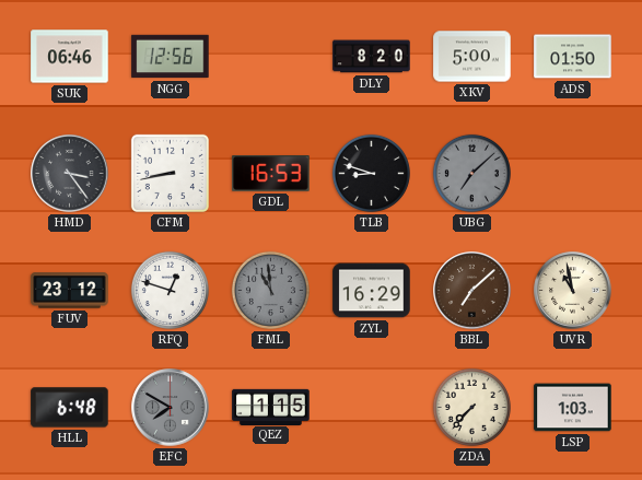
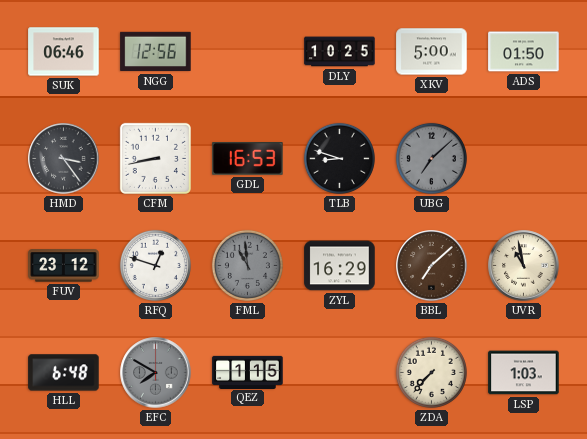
DLY: 8:20 -> 10:25
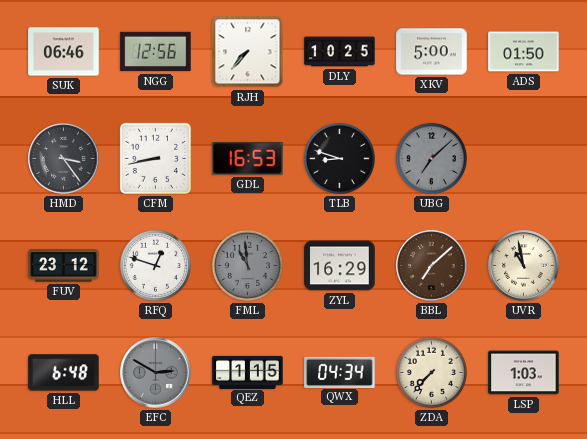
RJH: none -> 7:37
EFC: 7:50 -> 2:50
QWX: none -> 04:34
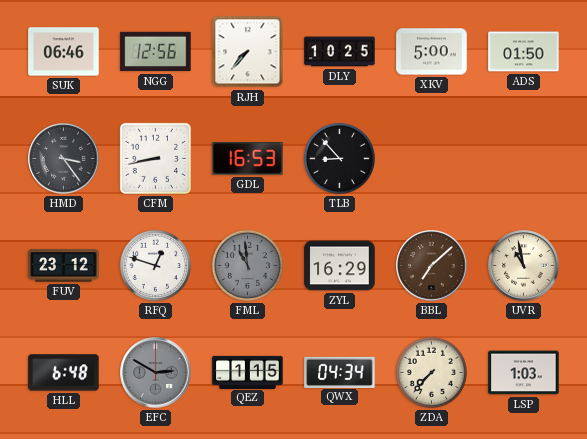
TLB: 8:48 -> 8:53
UBG: 7:08 -> none
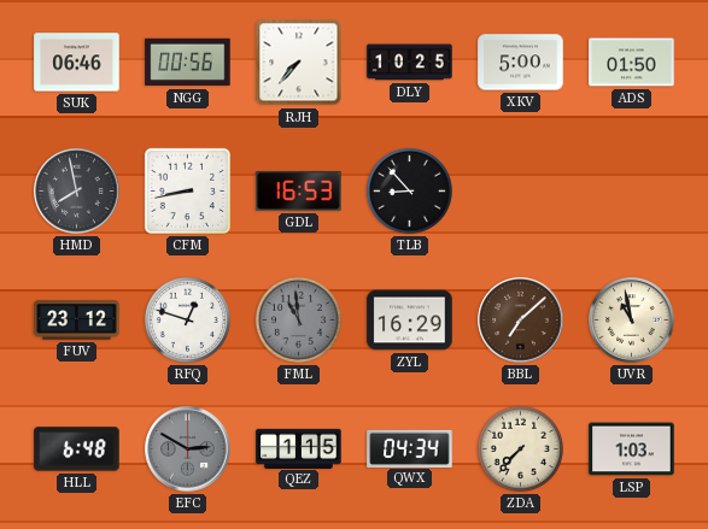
NGG: 12:56 -> 00:56
HMD: 3:24 -> 7:58
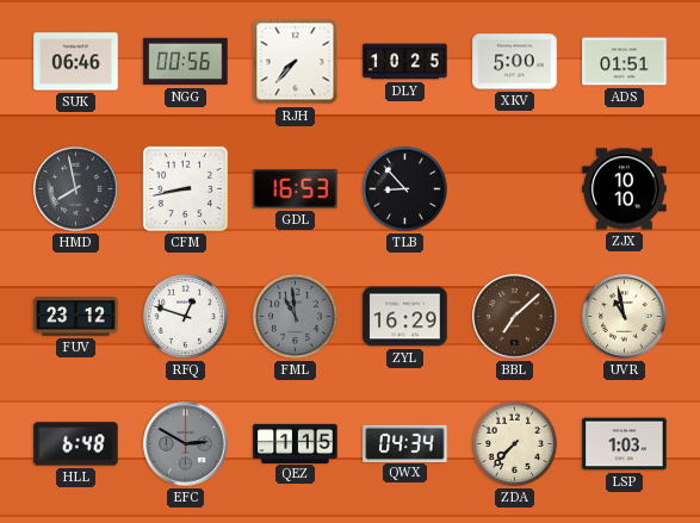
ADS: 01:50 -> 01:51
ZJX: none -> 10:10
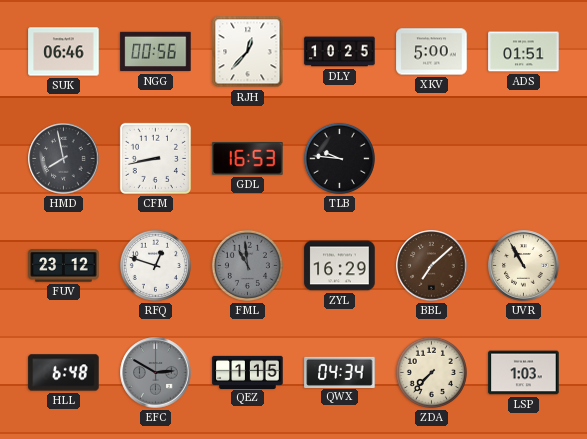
RJH: 7:37 -> 12:37
TLB: 8:53 -> 9:46
ZJX: 10:10 -> none
UVR: 10:58 -> 10:55
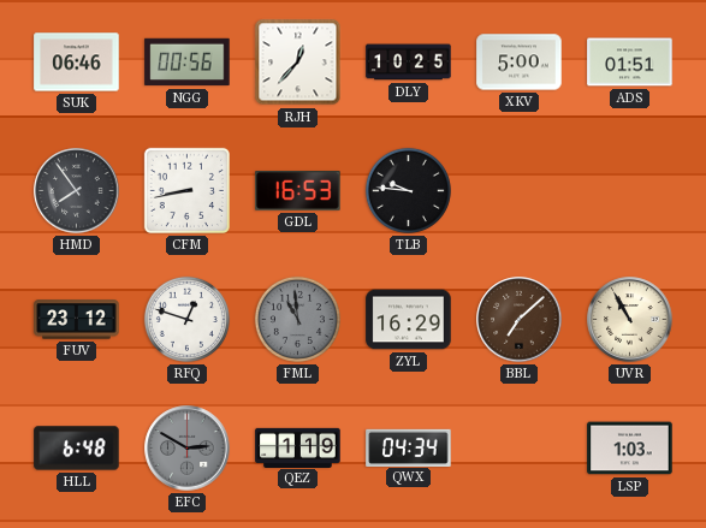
HMD: 7:58 -> 7:54
QEZ: 1:15 -> 1:19
ZDA: 7:37 -> none
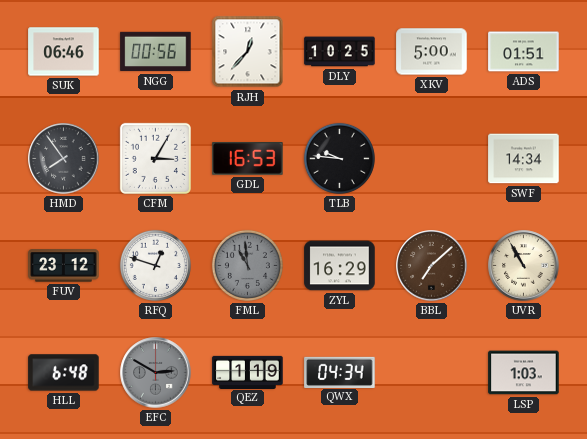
CFM: 8:43 -> 3:05
SWF: none -> 14:34
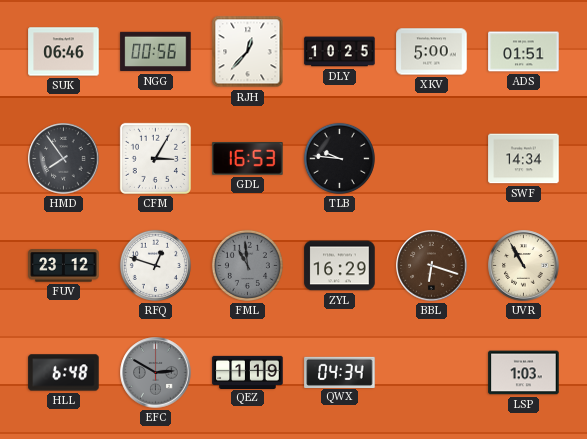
BBL: 7:08 -> 6:18
